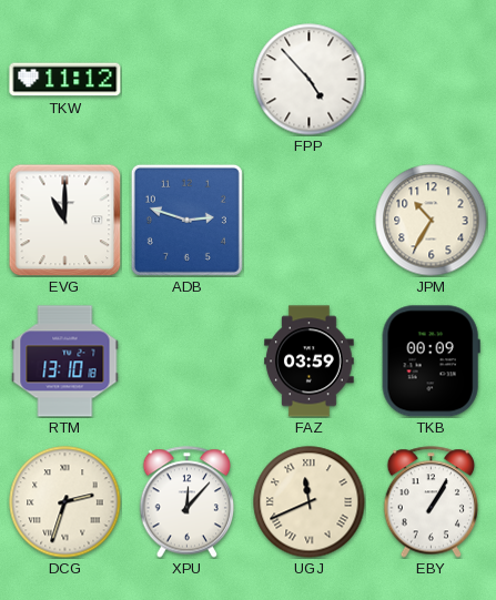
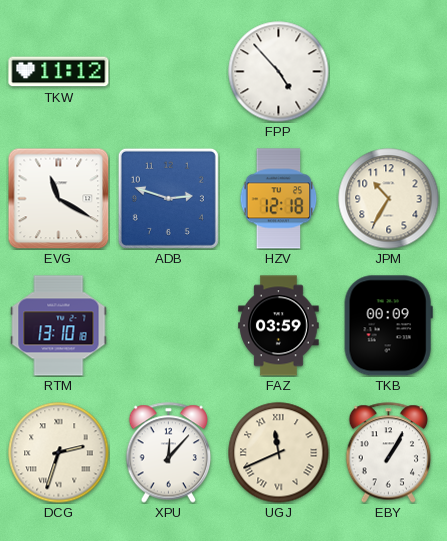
EVG: 11:00 -> 11:20
HZV: none -> 12:18
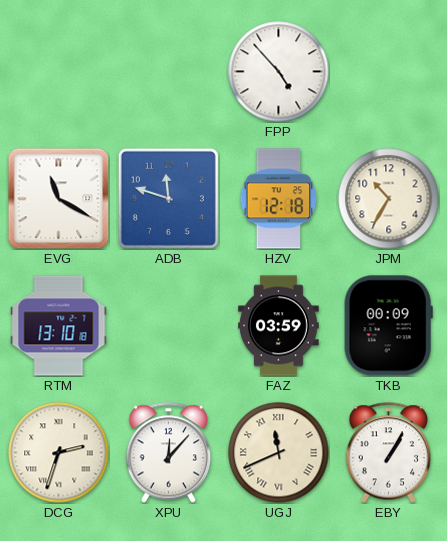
TKW: 11:12 -> none
ADB: 2:48 -> 11:48
